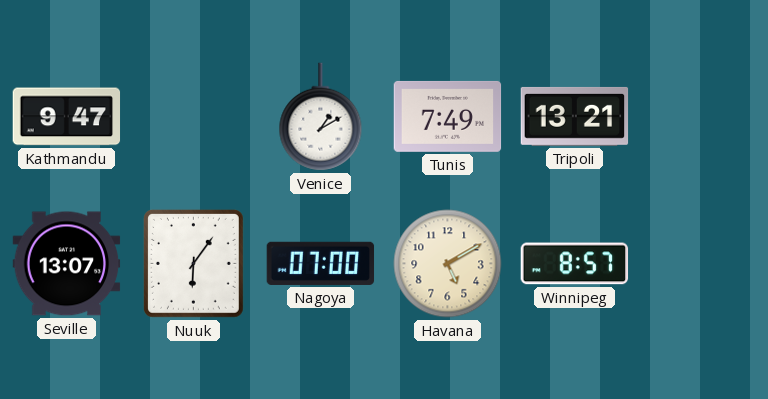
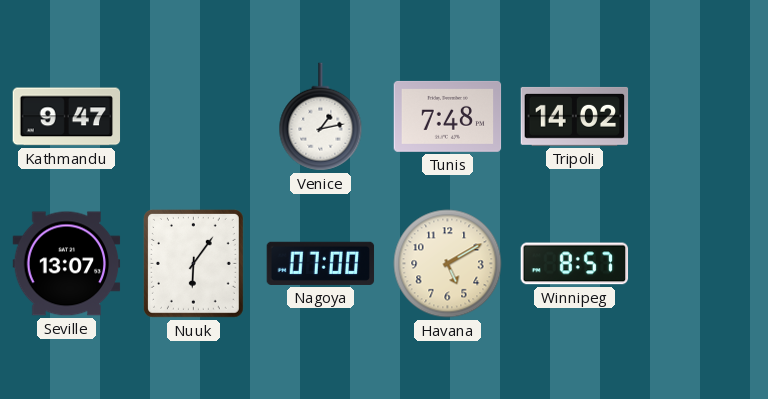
Venice: 1:10 -> 1:13
Tunis: 7:49 -> 7:48
Tripoli: 13:21 -> 14:02
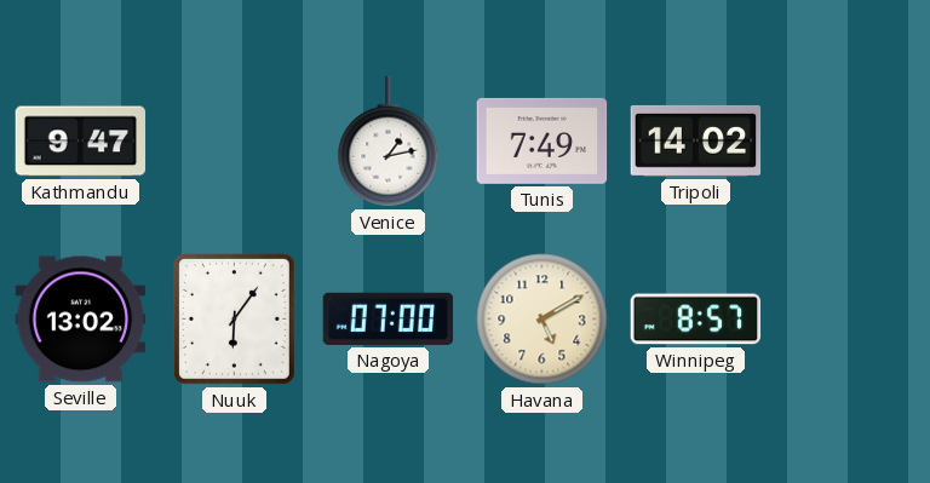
Tunis: 7:48 -> 7:49
Seville: 13:07 -> 13:02
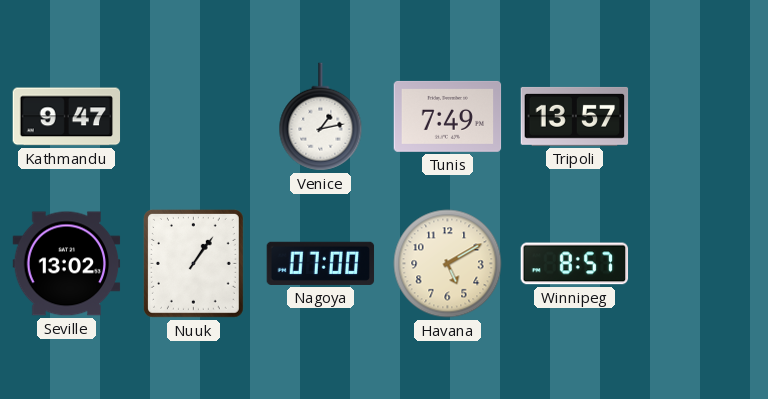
Tripoli: 14:02 -> 13:57
Nuuk: 6:06 -> 1:06
